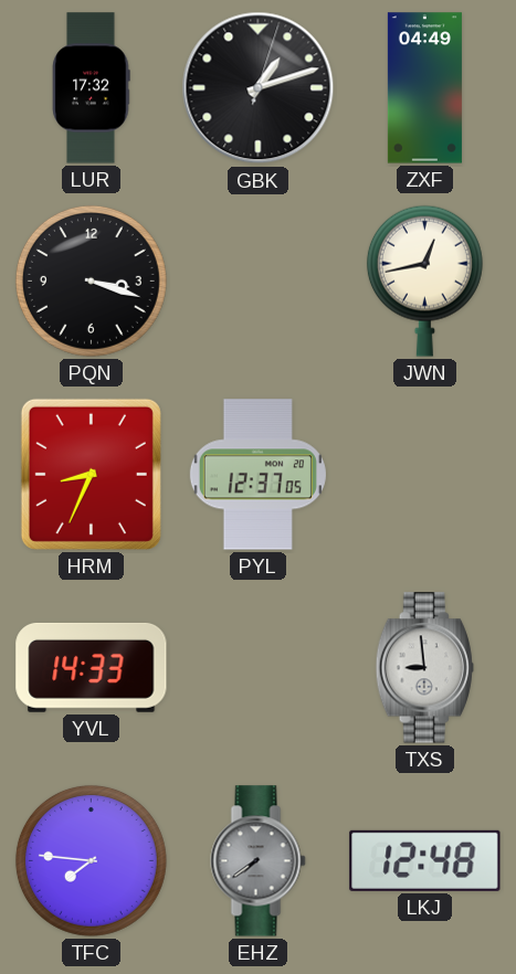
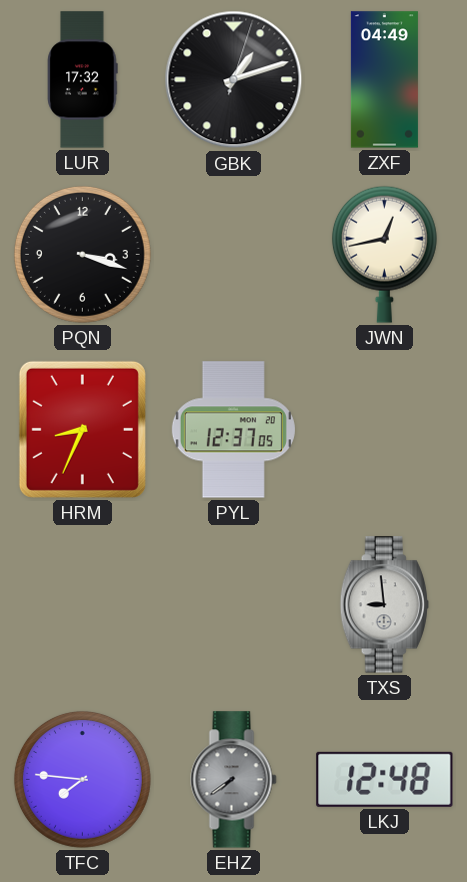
YVL: 14:33 -> none
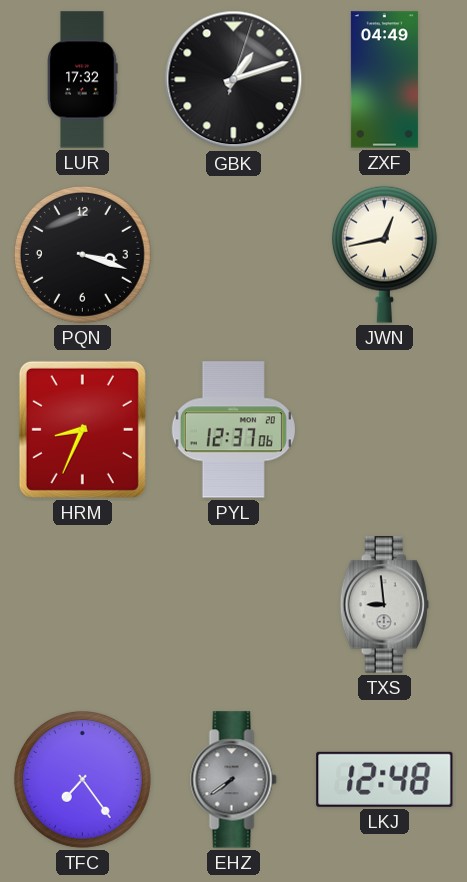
PYL: 12:37:05 -> 12:37:06
TFC: 7:46 -> 7:24
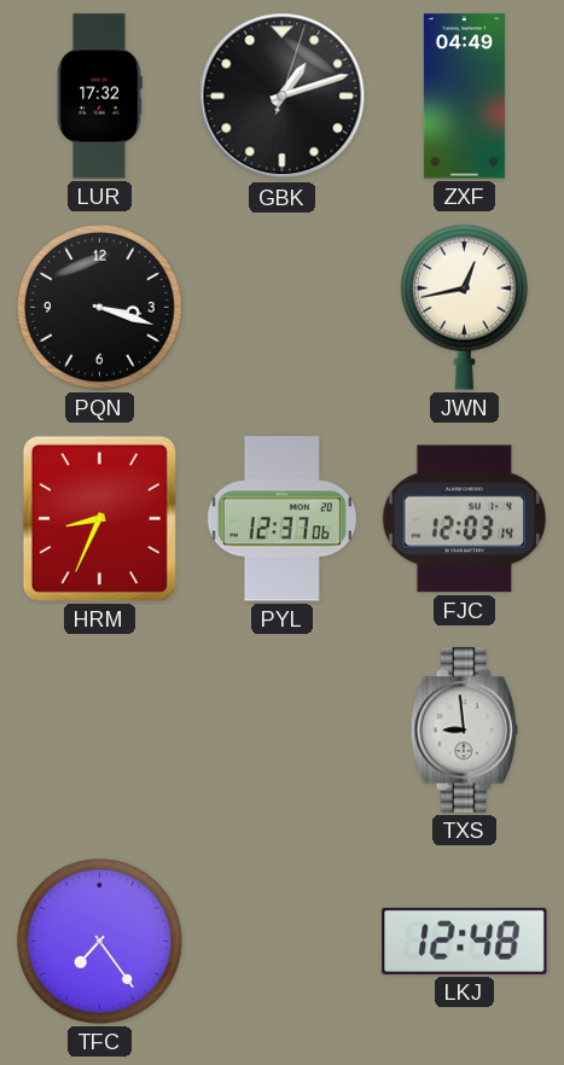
FJC: none -> 12:03
EHZ: 7:39 -> none
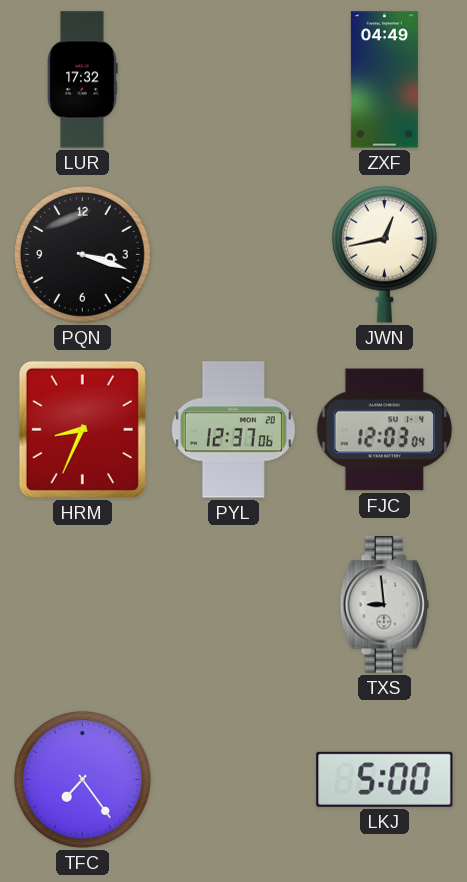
GBK: 1:12 -> none
FJC: 12:03:14 -> 12:03:04
LKJ: 12:48 -> 5:00
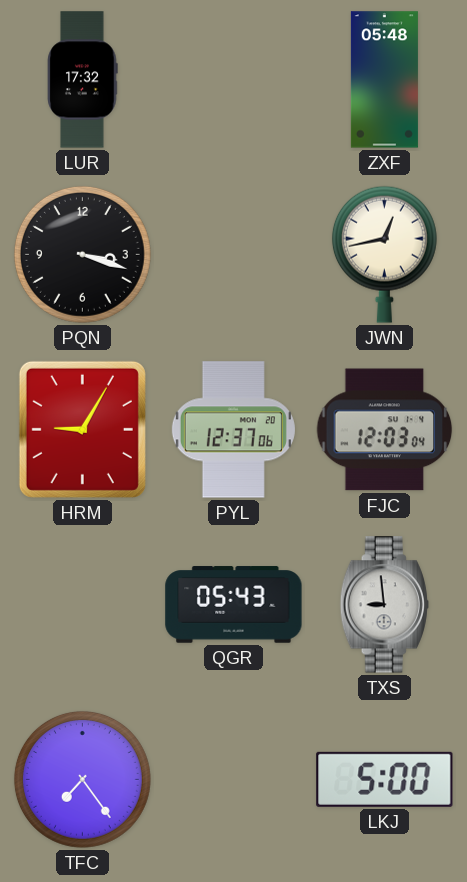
ZXF: 04:49 -> 05:48
HRM: 8:34 -> 9:05
QGR: none -> 05:43
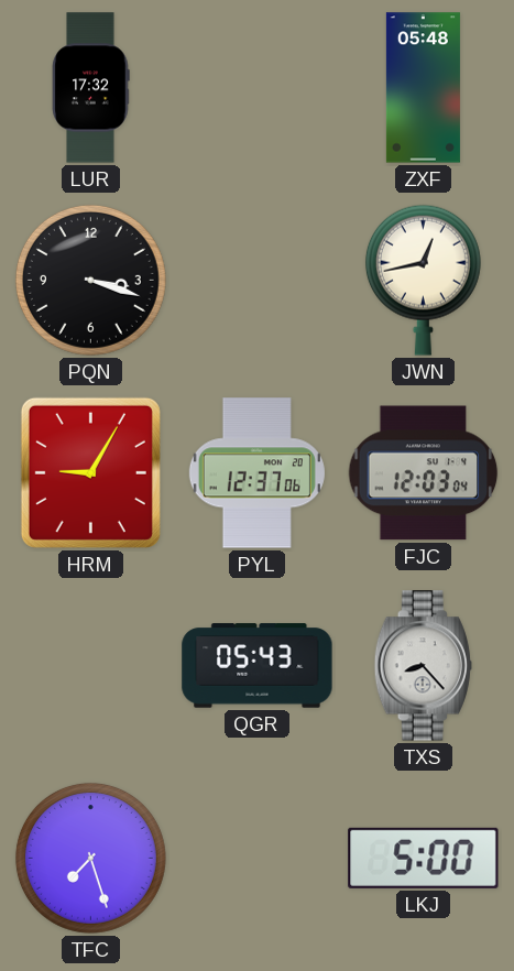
TXS: 8:59 -> 8:23
TFC: 7:24 -> 7:27
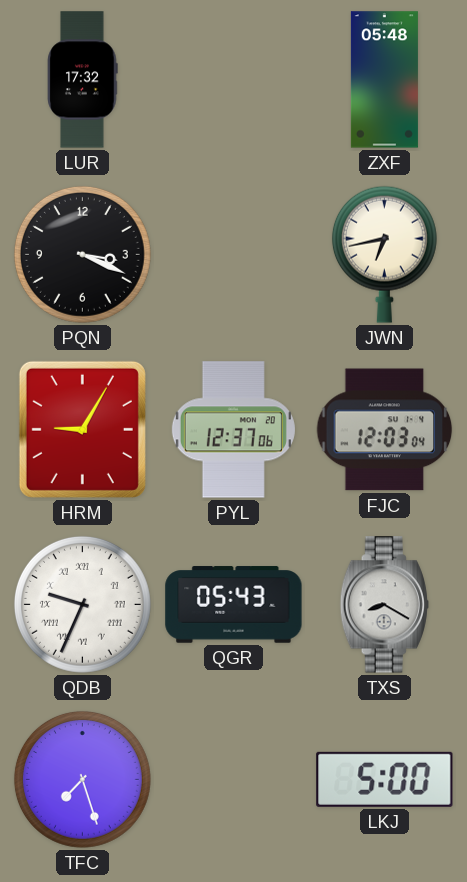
PQN: 3:18 -> 3:19
JWN: 12:43 -> 6:43
QDB: none -> 9:34
TXS: 8:23 -> 8:20
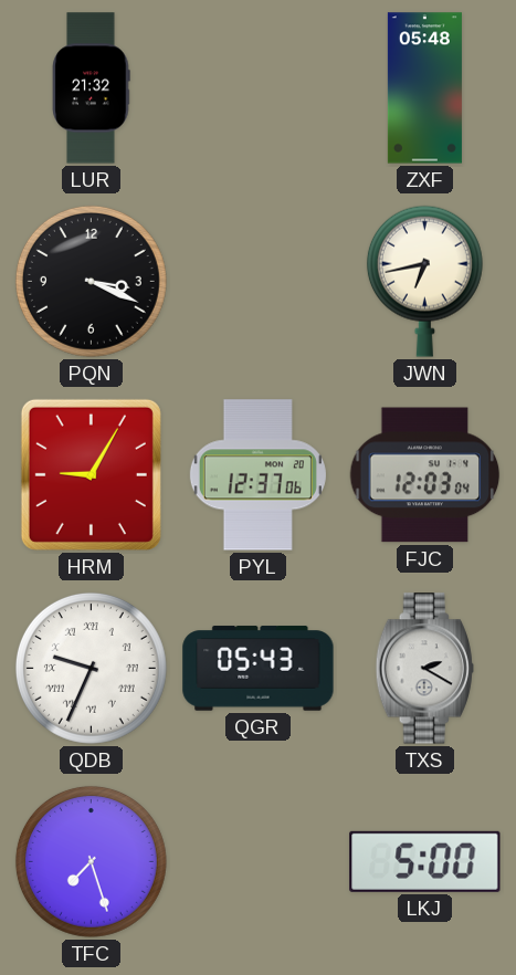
LUR: 17:32 -> 21:32
TXS: 8:20 -> 2:20
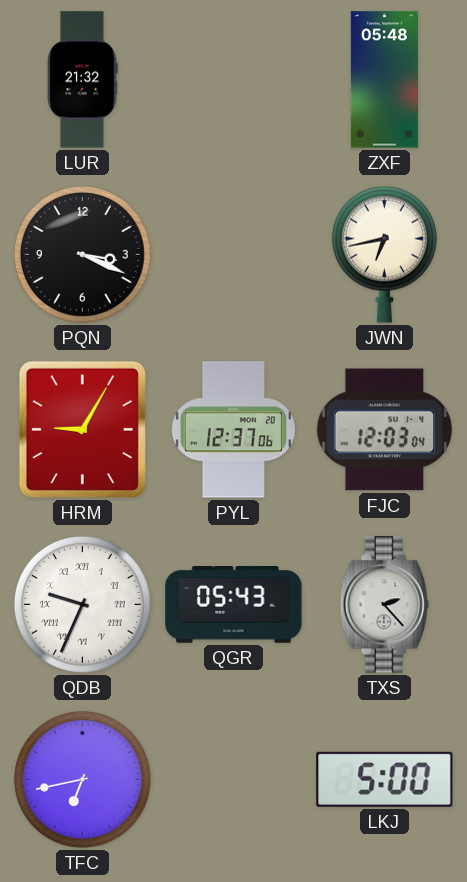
TXS: 2:20 -> 2:23
TFC: 7:27 -> 6:43
